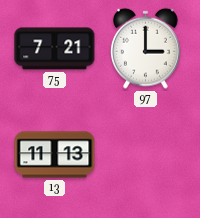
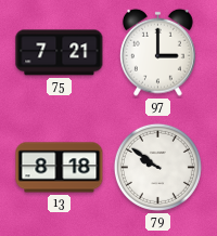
13: 11:13 -> 8:18
79: none -> 9:51
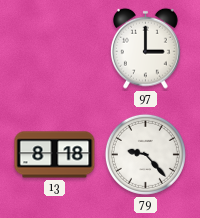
75: 7:21 -> none
79: 9:51 -> 9:23
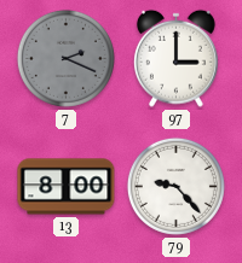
7: none -> 2:19
13: 8:18 -> 8:00
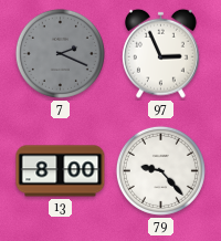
97: 3:00 -> 2:56
